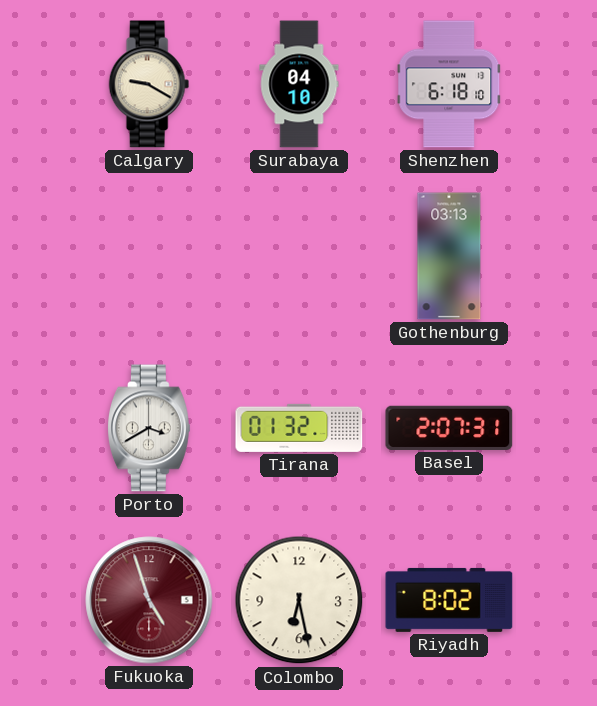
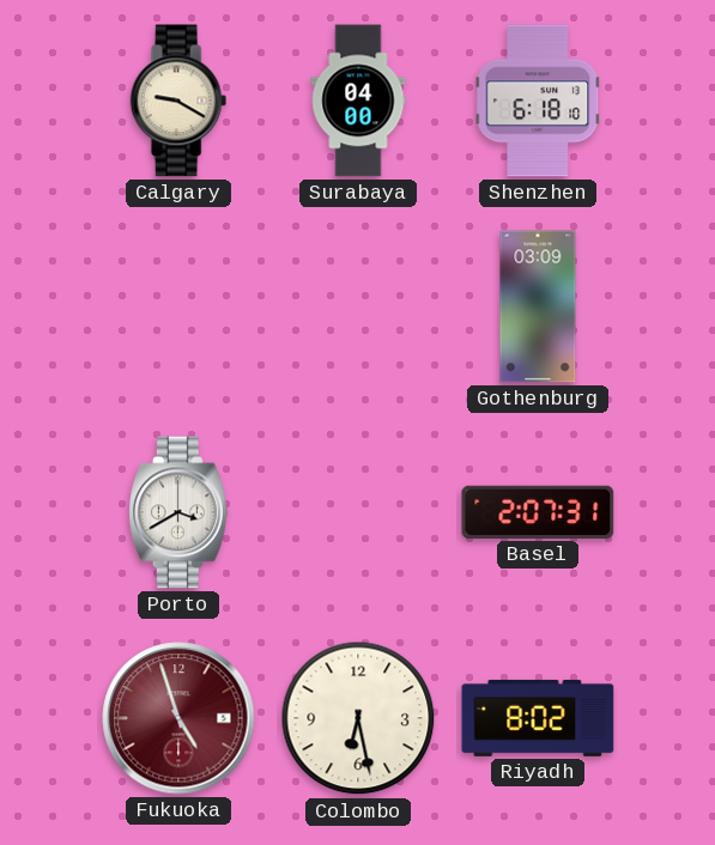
Surabaya: 04:10 -> 04:00
Gothenburg: 03:13 -> 03:09
Tirana: 01:32 -> none
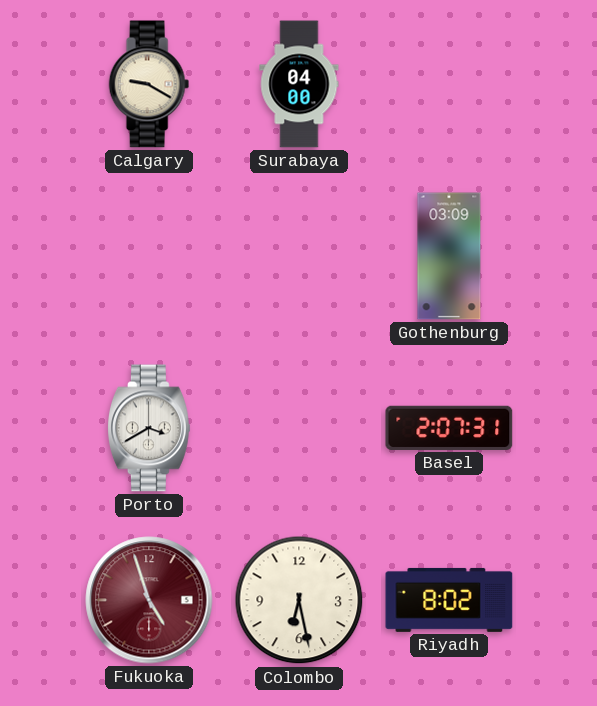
Shenzhen: 6:18 -> none
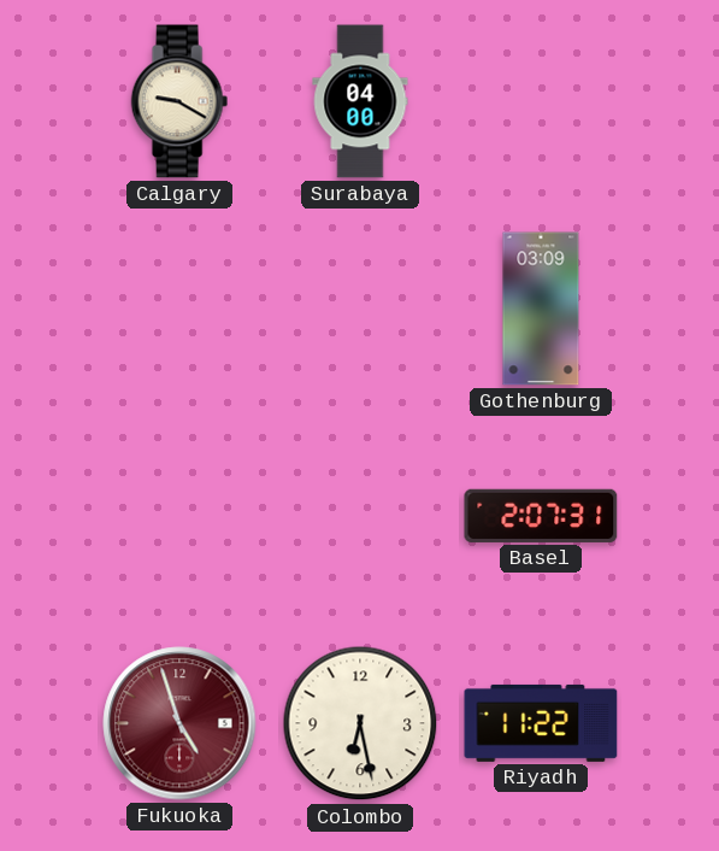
Porto: 3:40 -> none
Riyadh: 8:02 -> 11:22
